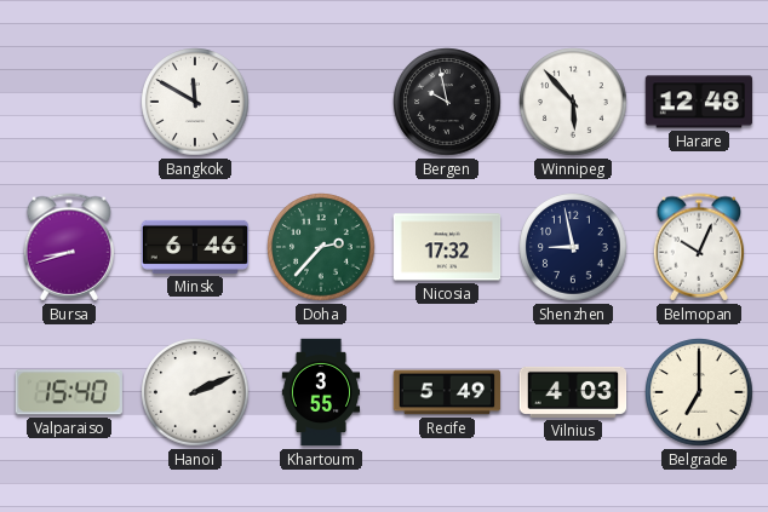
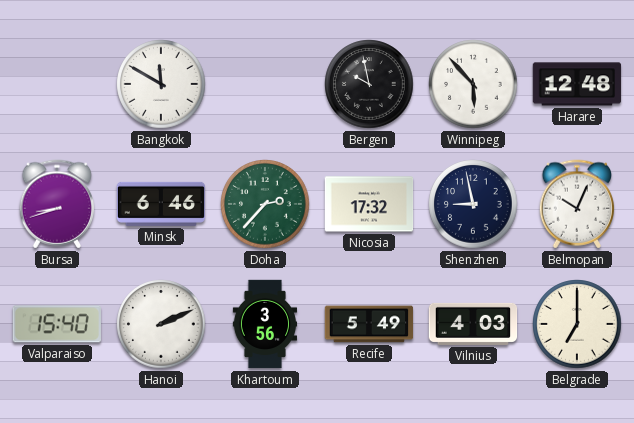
Khartoum: 3:55 -> 3:56
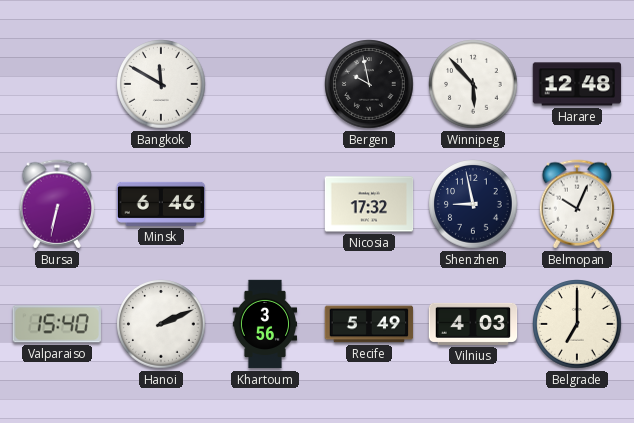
Bursa: 8:42 -> 6:32
Doha: 2:37 -> none
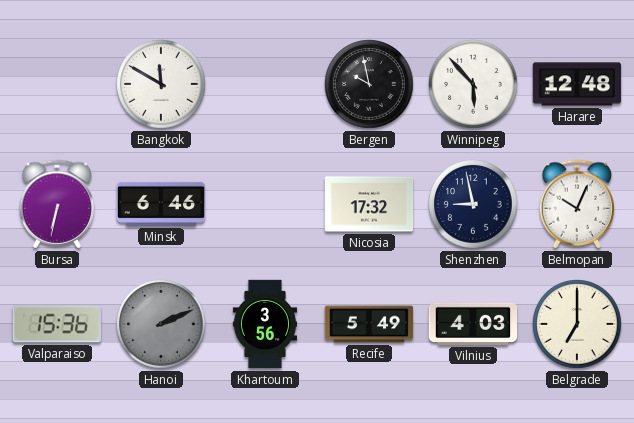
Valparaiso: 15:40 -> 15:36
Hanoi dial: white -> grey
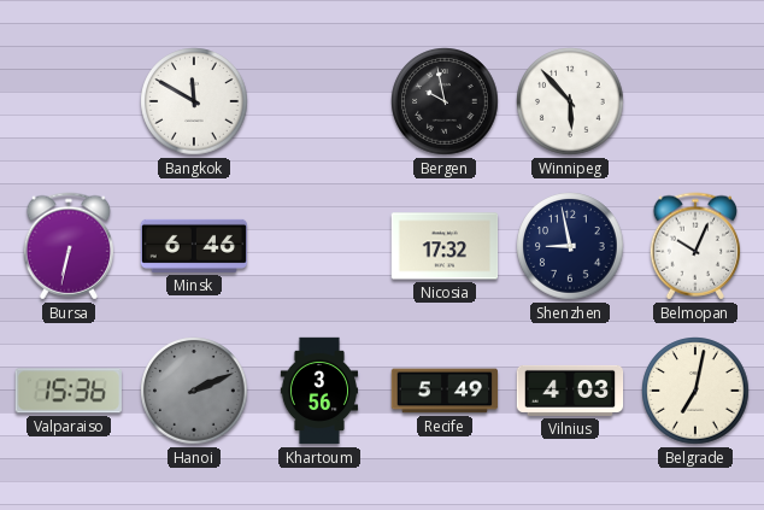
Harare: 12:48 -> none
Belgrade: 7:00 -> 7:02
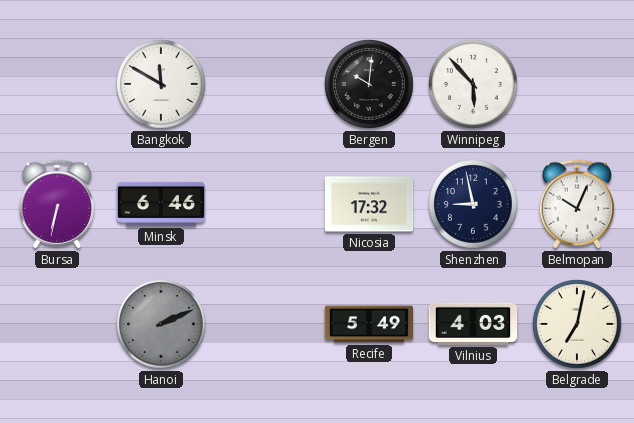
Bergen: 9:58 -> 10:01
Valparaiso: 15:36 -> none
Khartoum: 3:56 -> none
